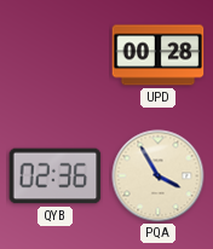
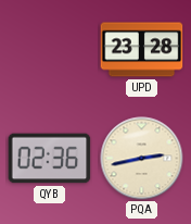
UPD: 00:28 -> 23:28
PQA: 3:55 -> 2:43
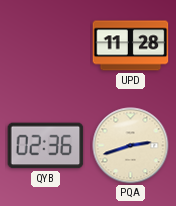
UPD: 23:28 -> 11:28
PQA: 2:43 -> 2:42
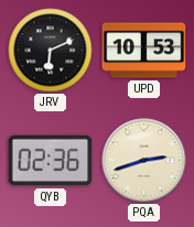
JRV: none -> 6:11
UPD: 11:28 -> 10:53
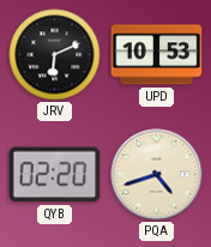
QYB: 02:36 -> 02:20
PQA: 2:42 -> 4:42
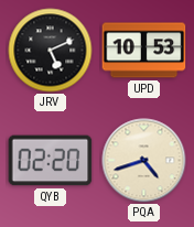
JRV: 6:11 -> 5:11
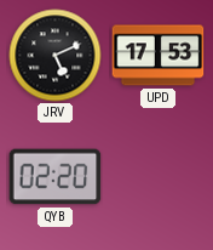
UPD: 10:53 -> 17:53
PQA: 4:42 -> none
